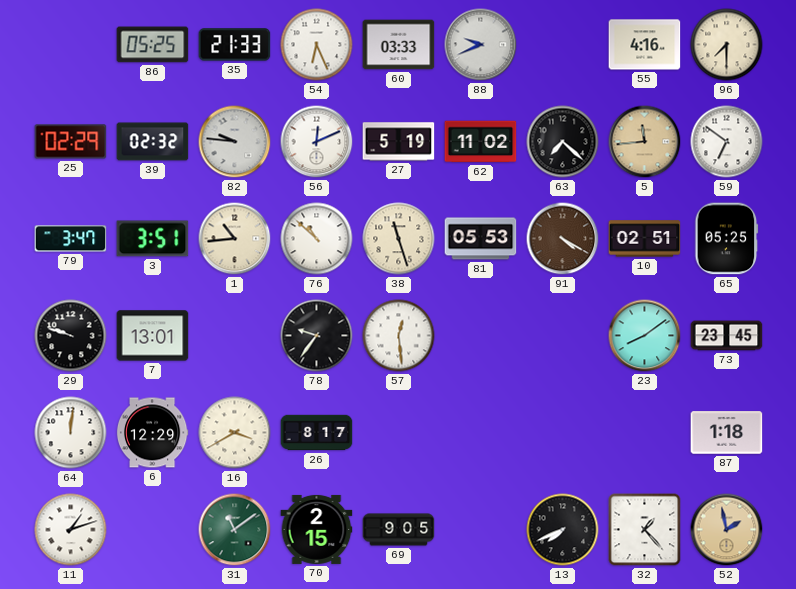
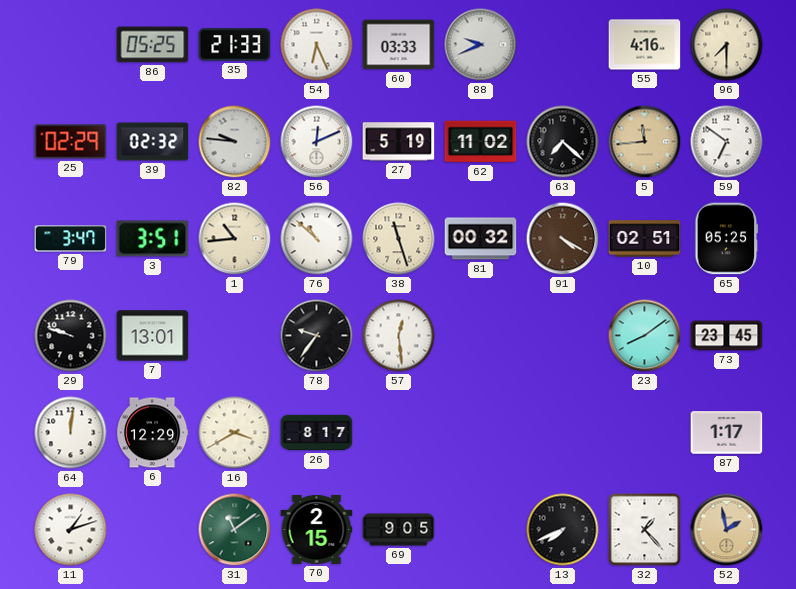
81: 05:53 -> 00:32
87: 1:18 -> 1:17
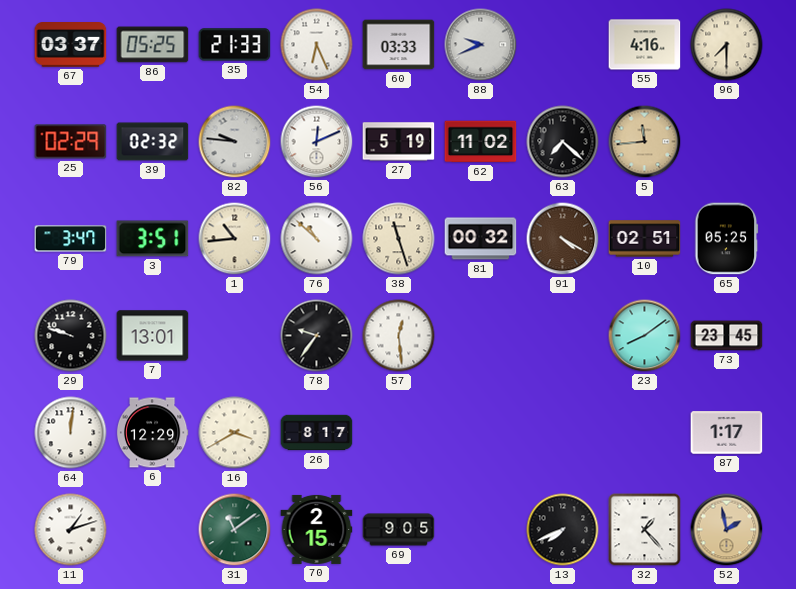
67: none -> 03:37
59: 6:51 -> none
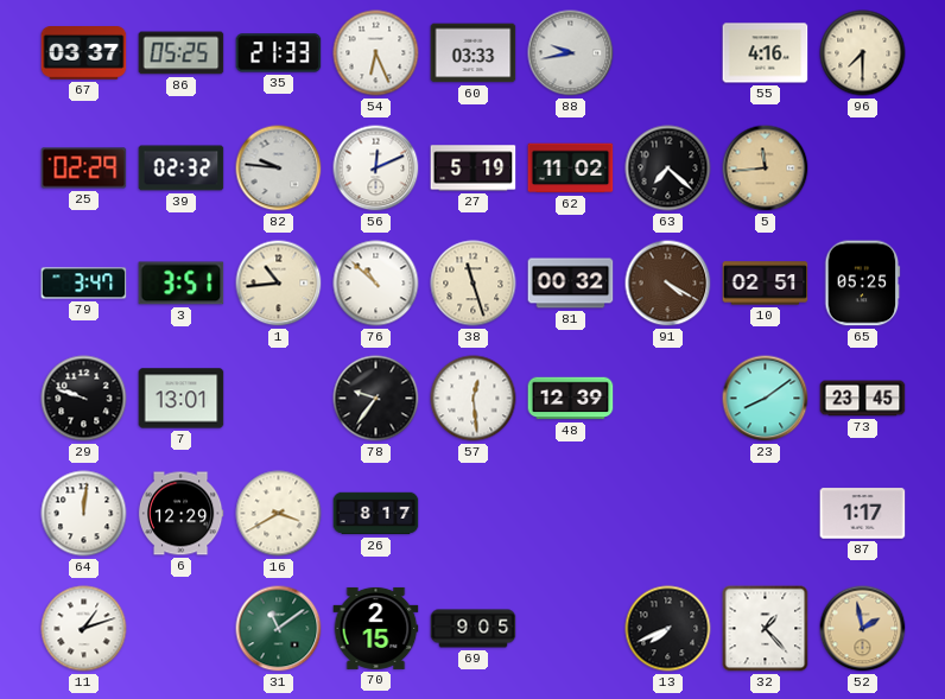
88: 9:41 -> 9:43
48: none -> 12:39
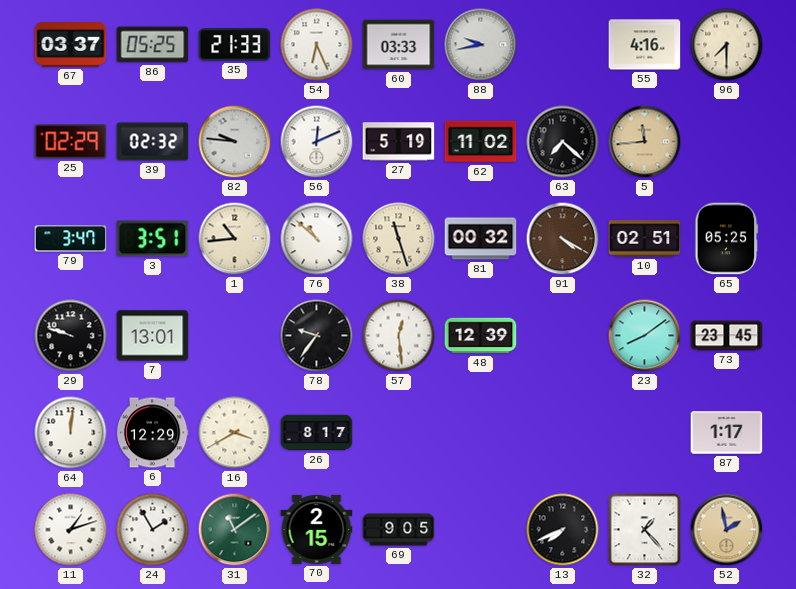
24: none -> 1:55
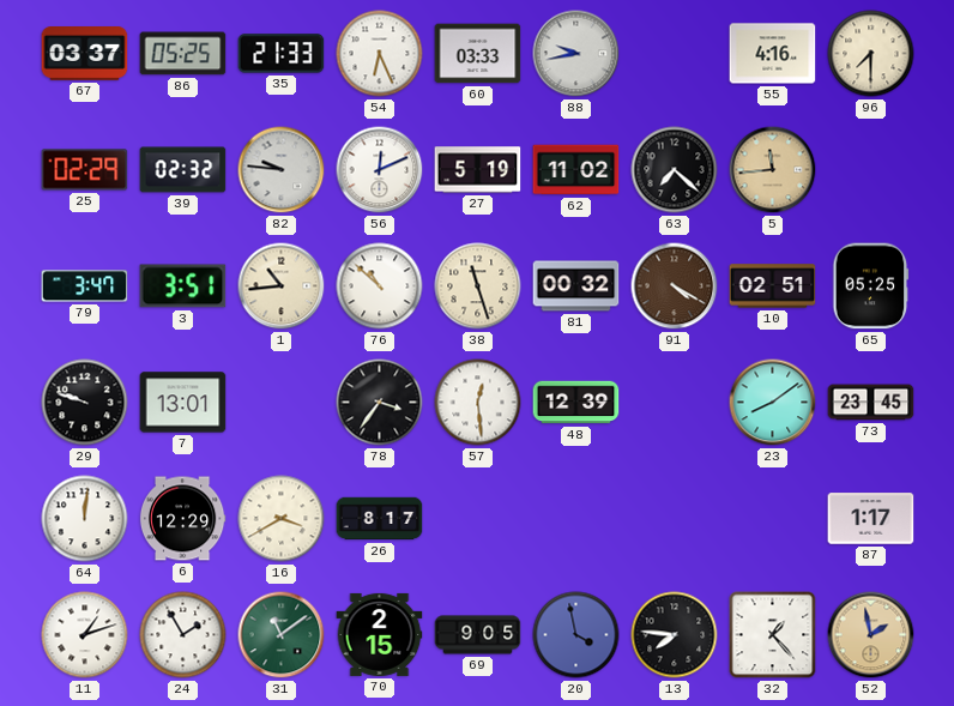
78: 9:36 -> 3:36
20: none -> 3:58
13: 7:41 -> 7:46
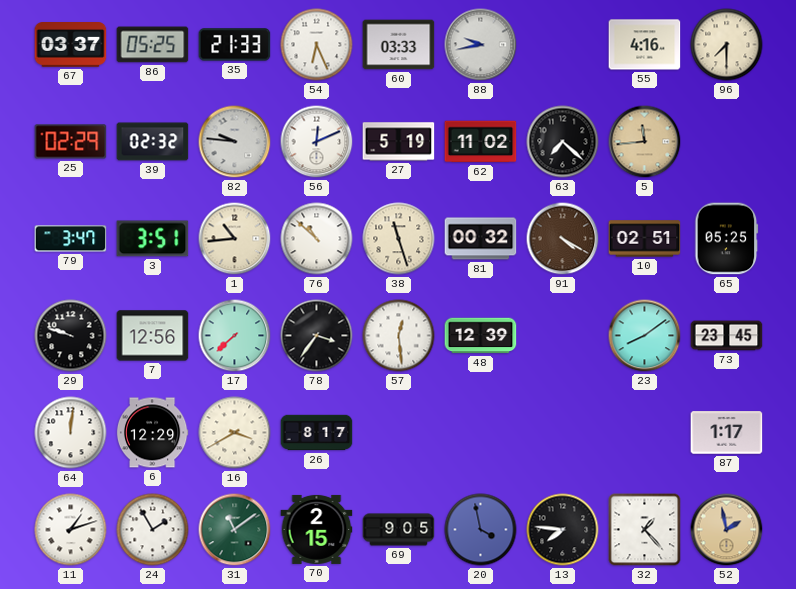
7: 13:01 -> 12:56
17: none -> 7:38
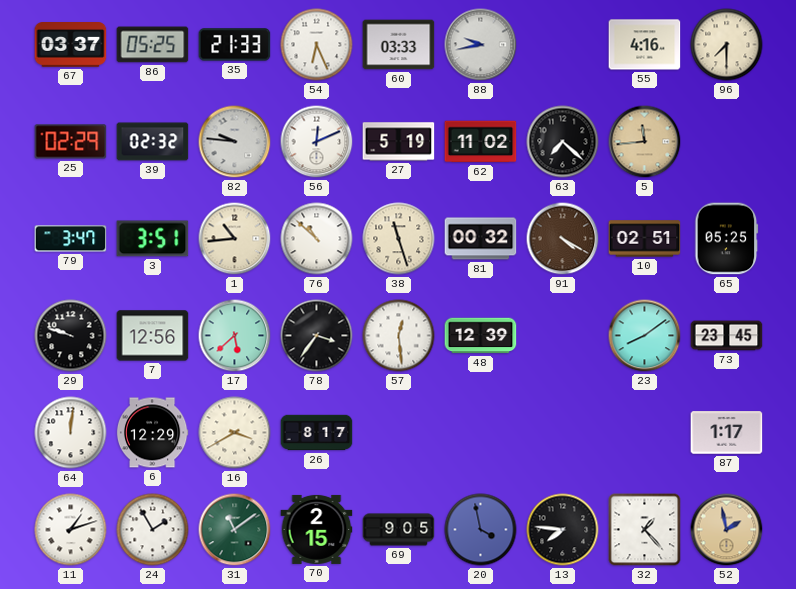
17: 7:38 -> 5:38
